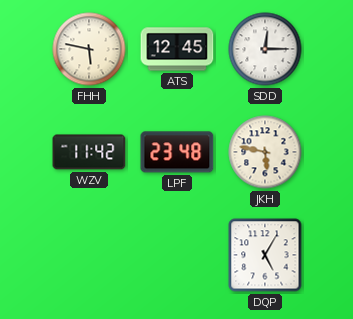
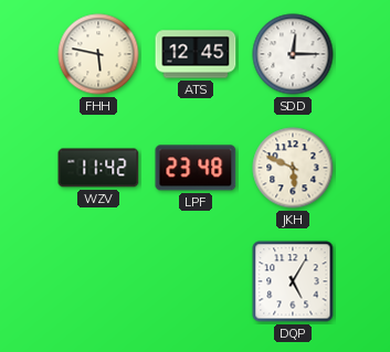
JKH: 5:47 -> 5:49
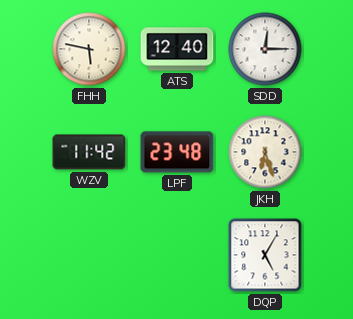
ATS: 12:45 -> 12:40
JKH: 5:49 -> 6:27
